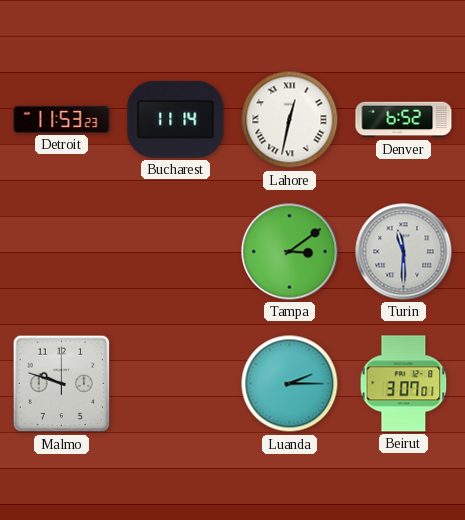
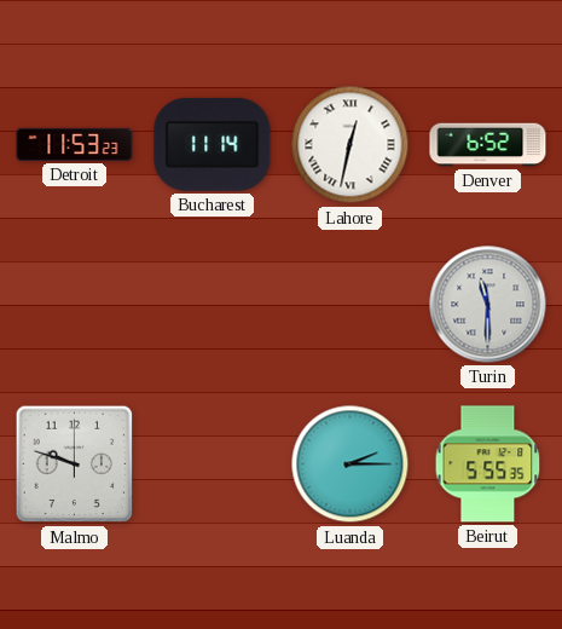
Tampa: 3:09 -> none
Beirut: 3:07 -> 5:55
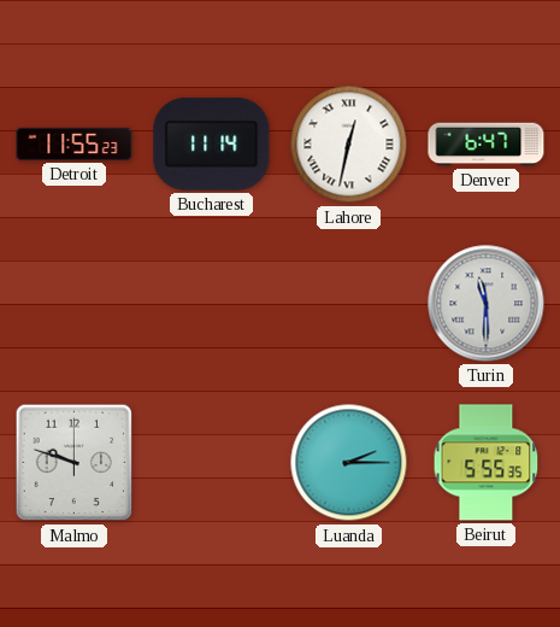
Detroit: 11:53 -> 11:55
Denver: 6:52 -> 6:47
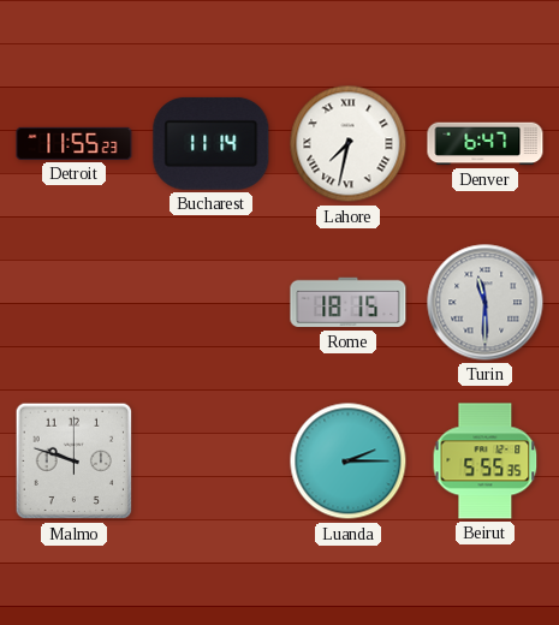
Lahore: 12:32 -> 7:32
Rome: none -> 18:15
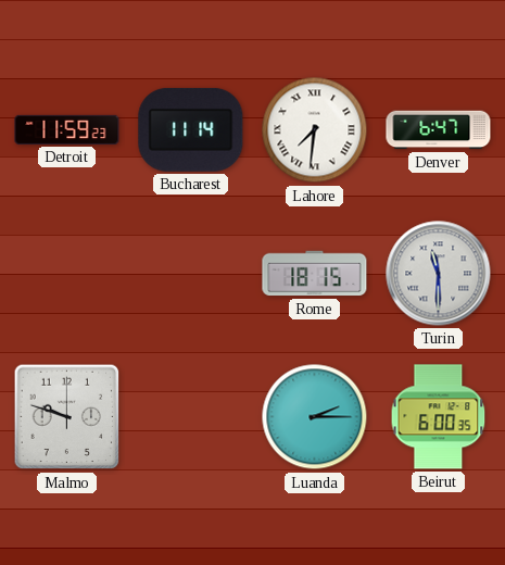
Detroit: 11:55 -> 11:59
Lahore: 7:32 -> 7:31
Beirut: 5:55 -> 6:00
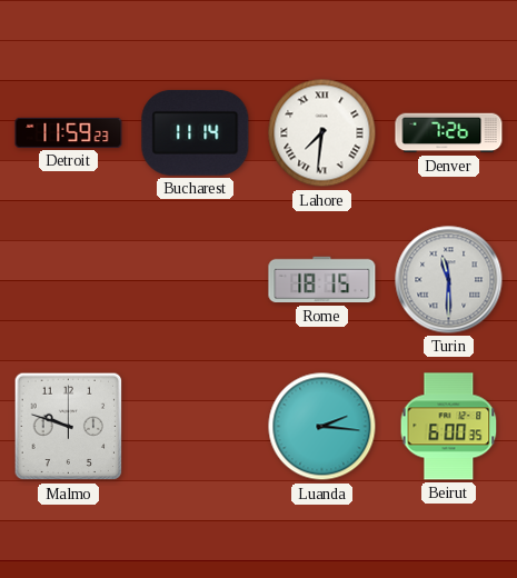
Denver: 6:47 -> 7:26
Luanda: 2:15 -> 2:16
